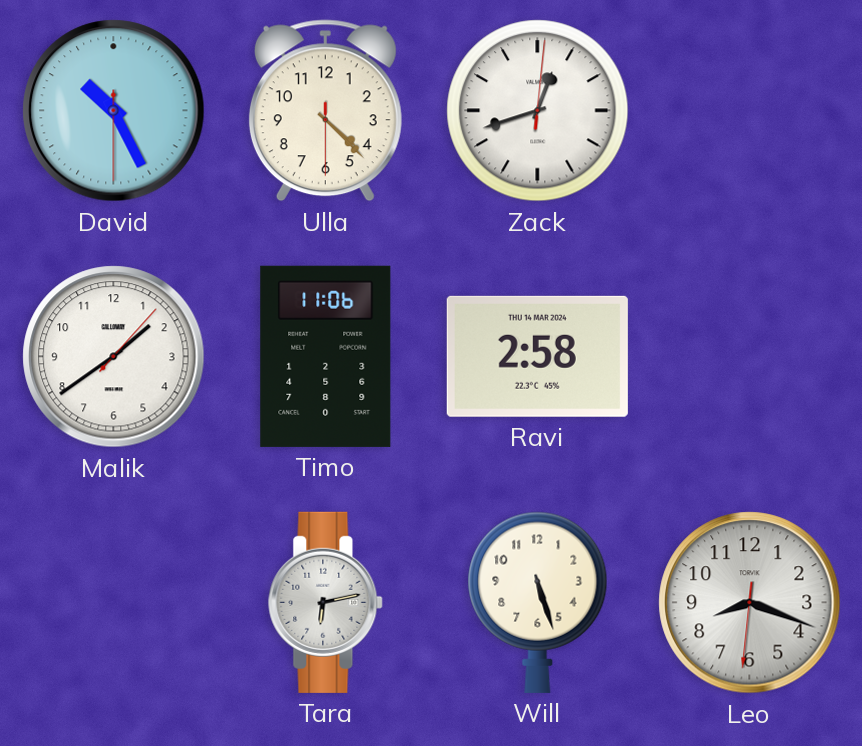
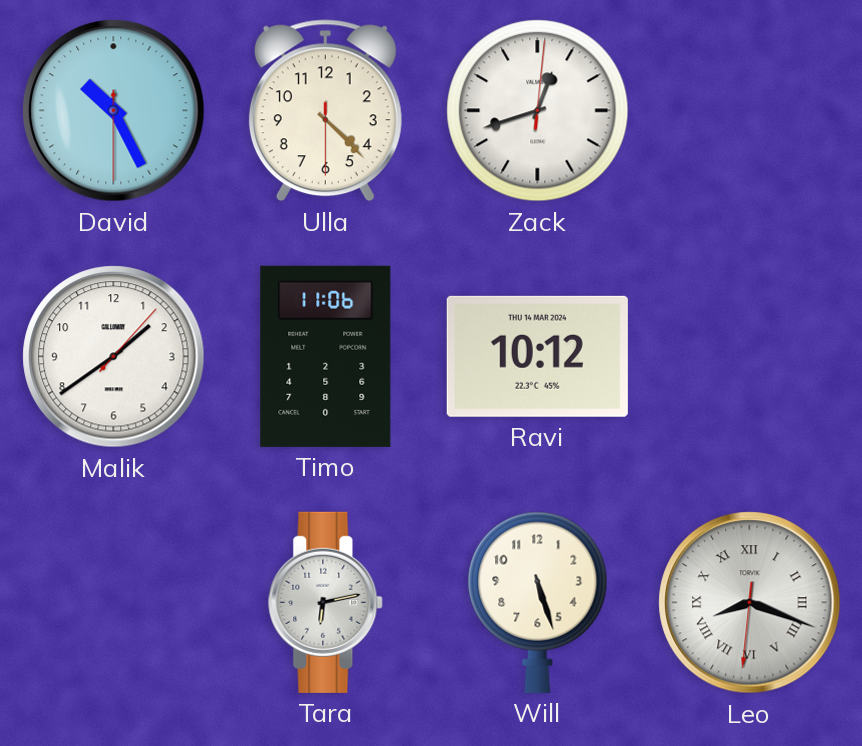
Ravi: 2:58 -> 10:12
Leo numerals: Arabic -> Roman
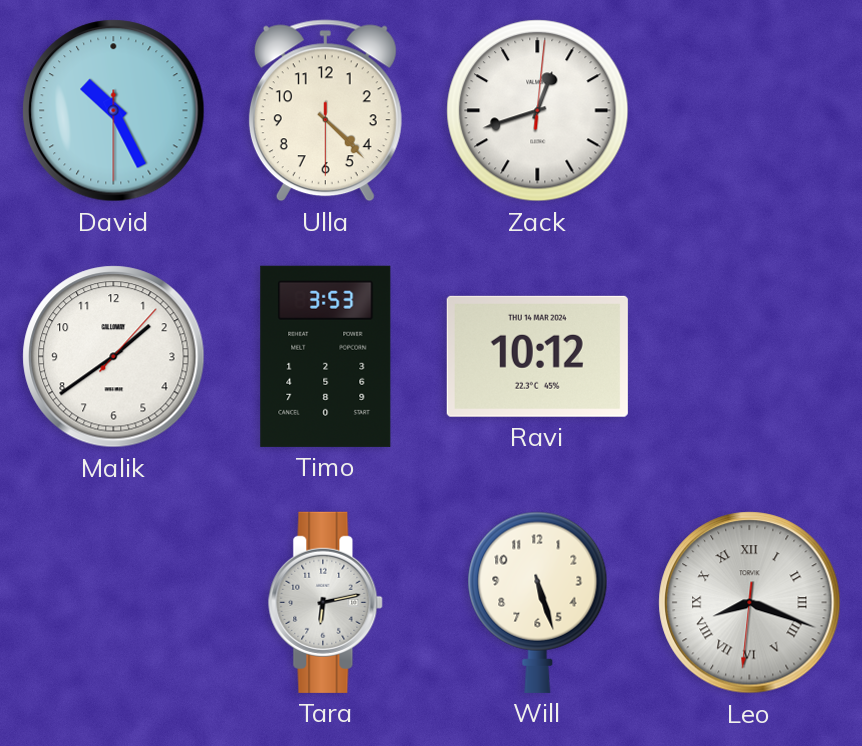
Timo: 11:06 -> 3:53
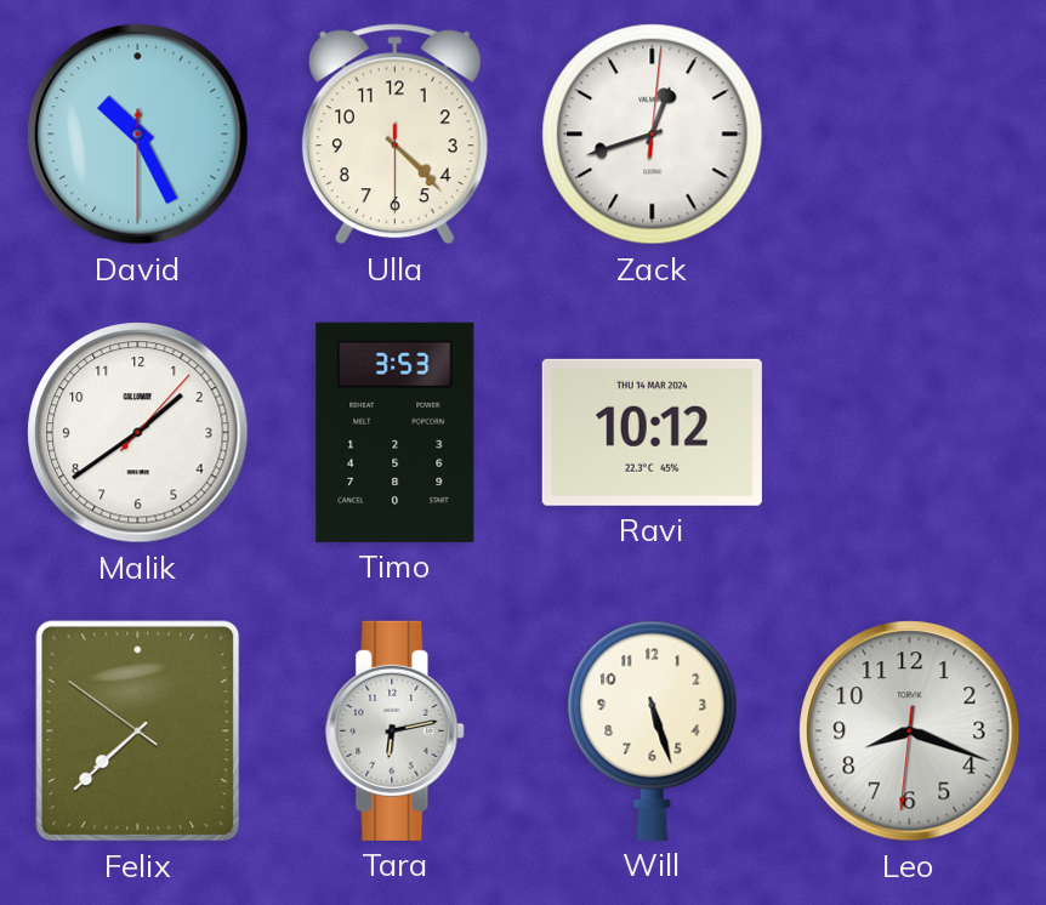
Felix: none -> 7:37
Leo numerals: Roman -> Arabic
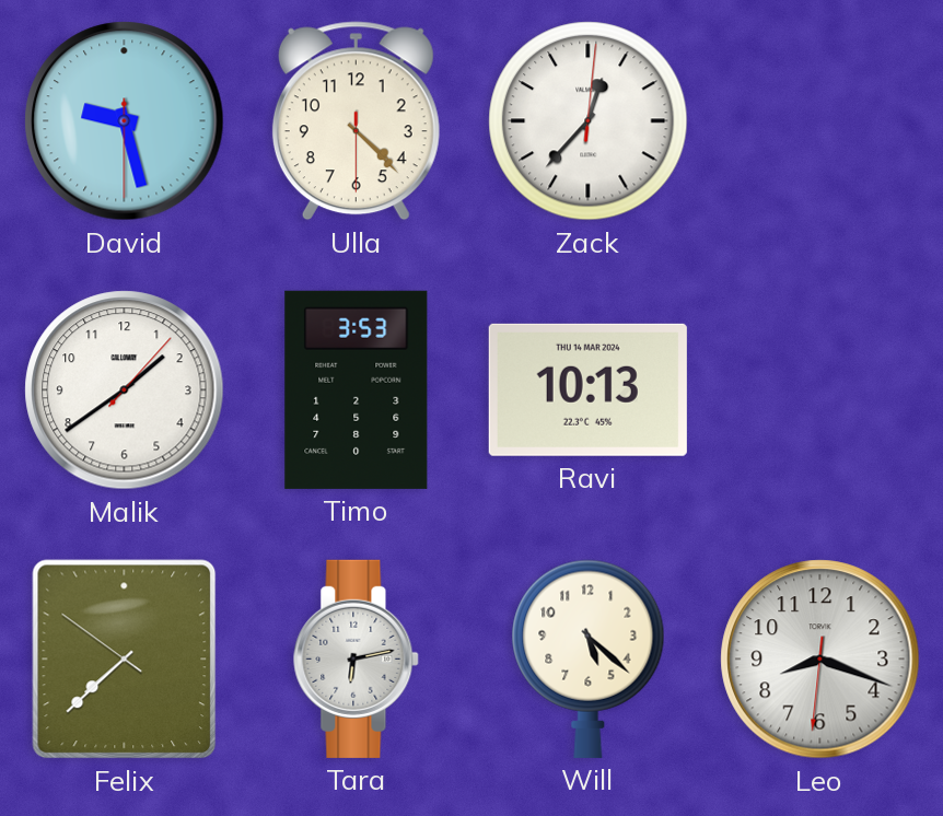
David: 10:25 -> 9:27
Zack: 12:42 -> 12:37
Ravi: 10:12 -> 10:13
Will: 5:27 -> 5:22
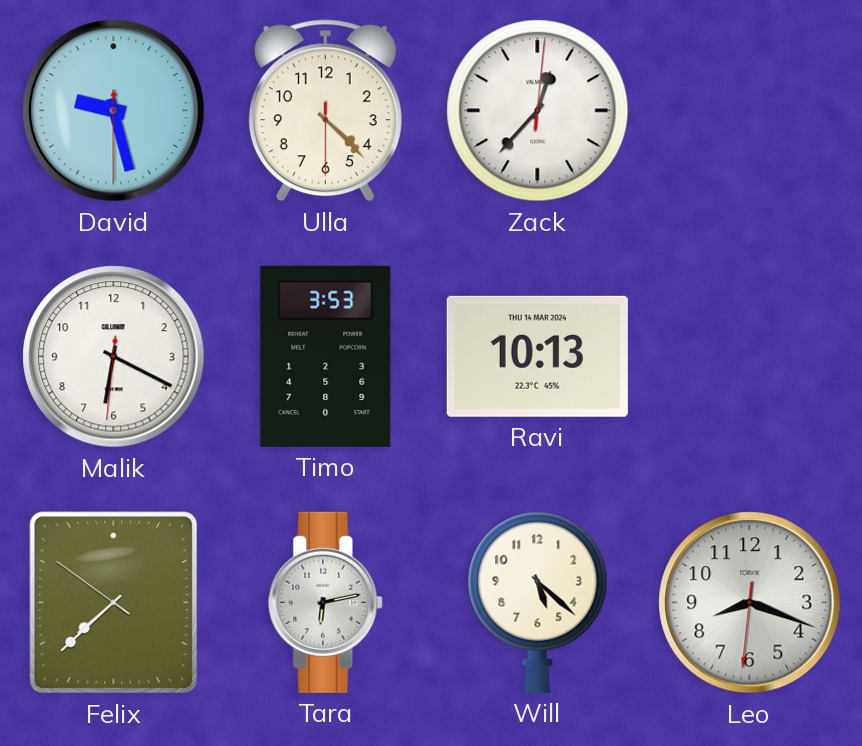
Malik: 1:39 -> 6:19
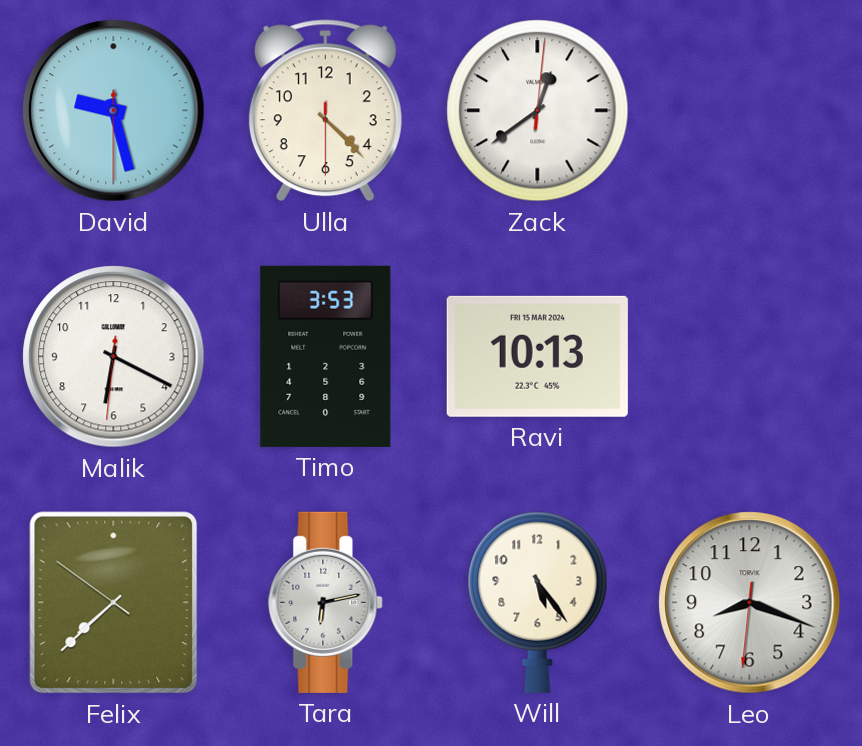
Zack: 12:37 -> 12:39
Ravi date: THU 14 MAR 2024 -> FRI 15 MAR 2024
Will: 5:22 -> 5:24
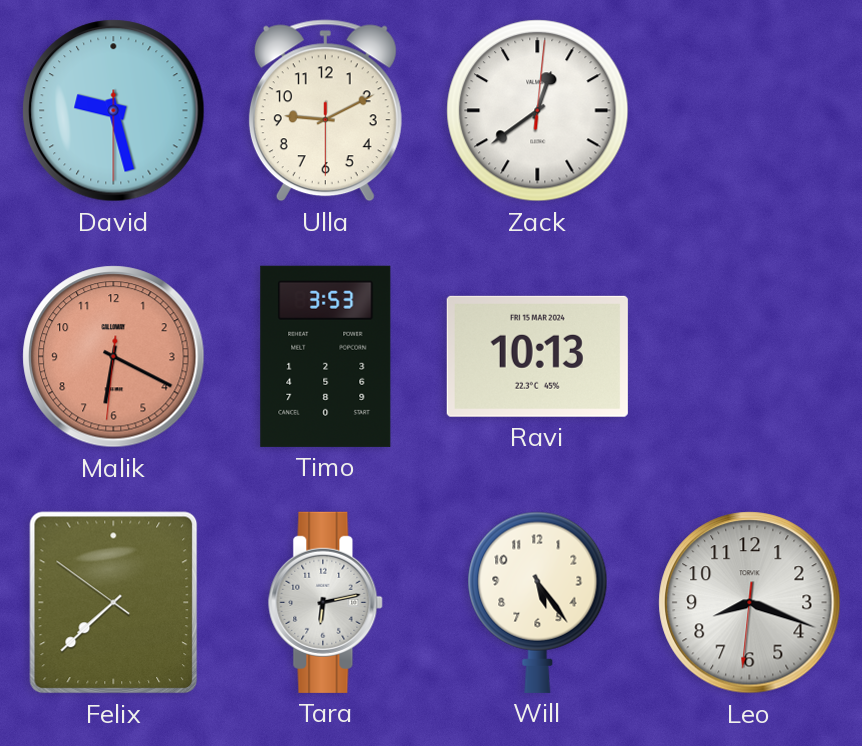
Ulla: 4:22 -> 9:10
Malik dial: white -> salmon
